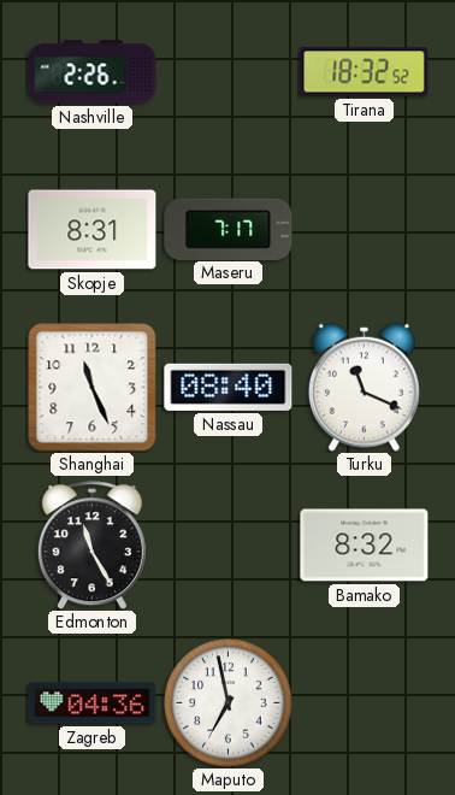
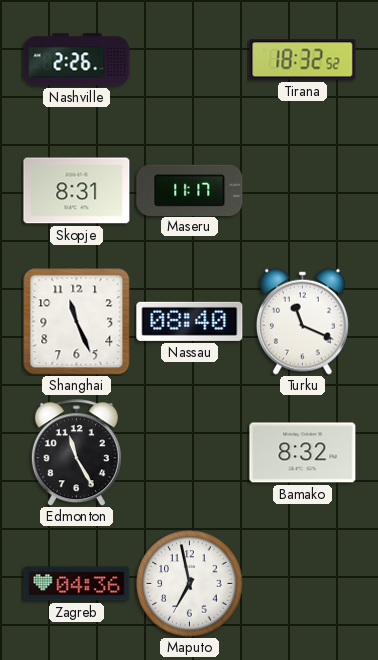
Maseru: 7:17 -> 11:17
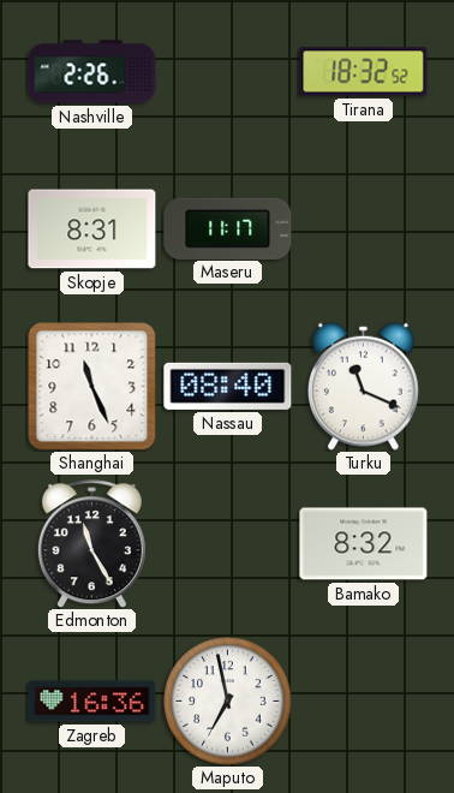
Zagreb: 04:36 -> 16:36
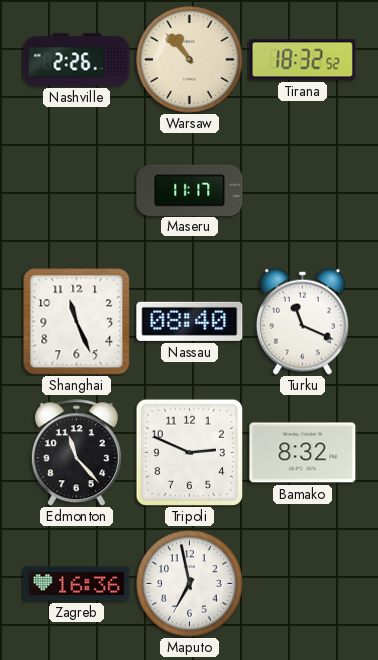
Warsaw: none -> 10:53
Skopje: 8:31 -> none
Edmonton: 11:25 -> 11:23
Tripoli: none -> 2:49
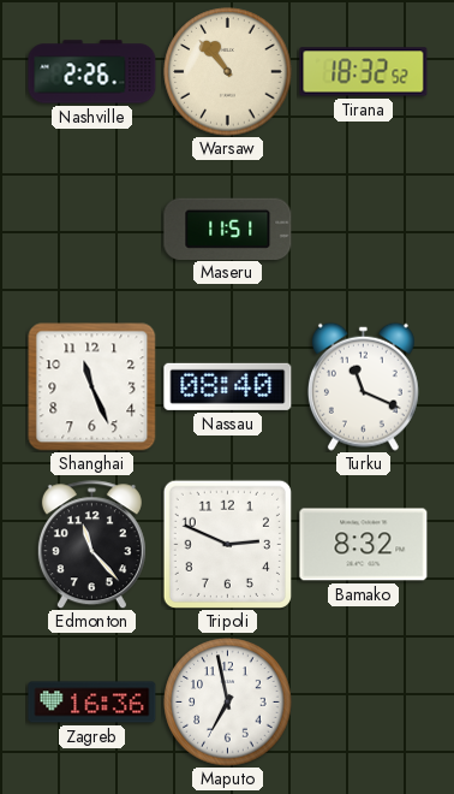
Maseru: 11:17 -> 11:51
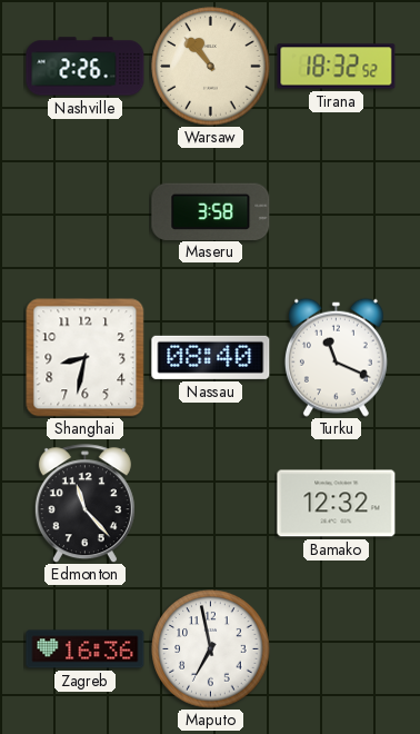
Maseru: 11:51 -> 3:58
Shanghai: 11:26 -> 8:32
Tripoli: 2:49 -> none
Bamako: 8:32 -> 12:32
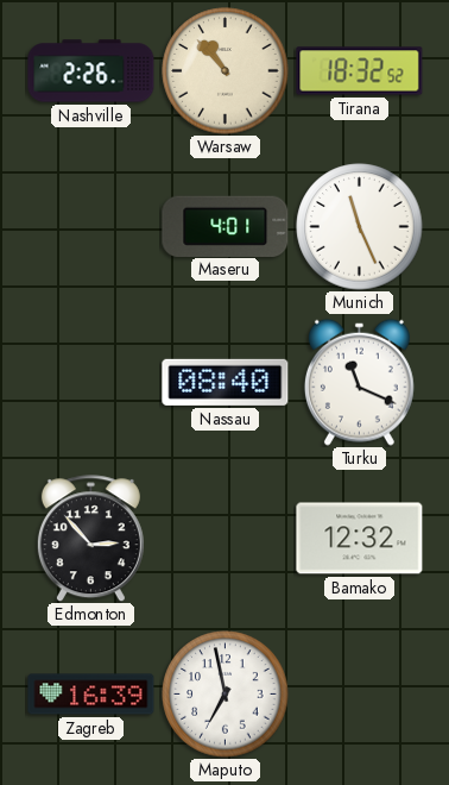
Maseru: 3:58 -> 4:01
Munich: none -> 11:26
Shanghai: 8:32 -> none
Edmonton: 11:23 -> 2:53
Zagreb: 16:36 -> 16:39
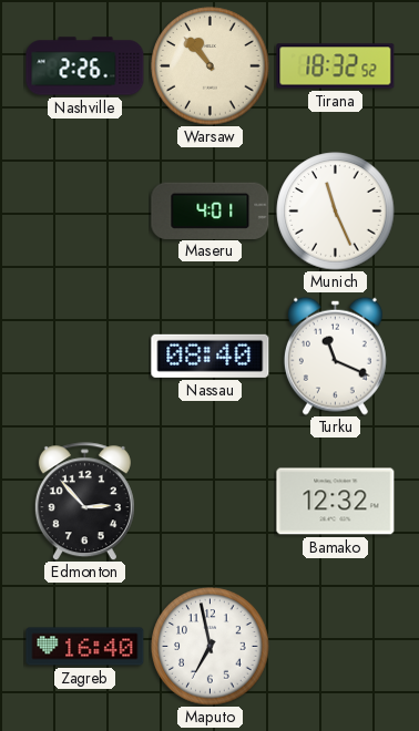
Zagreb: 16:39 -> 16:40
